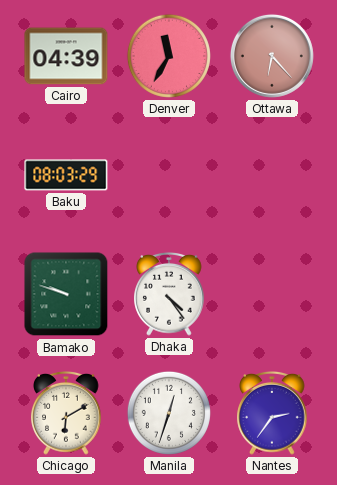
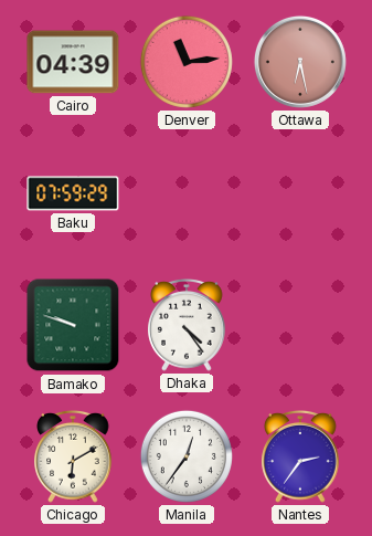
Denver: 11:35 -> 11:14
Ottawa: 6:23 -> 6:28
Baku: 08:03 -> 07:59
Manila: 12:33 -> 12:36
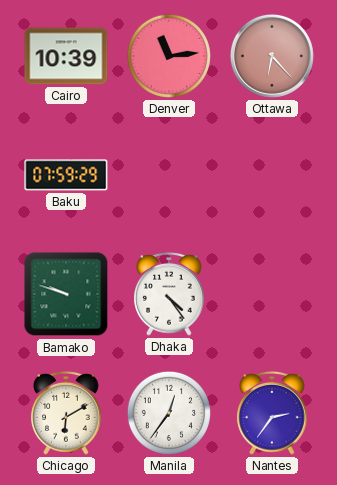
Cairo: 04:39 -> 10:39
Ottawa: 6:28 -> 6:23
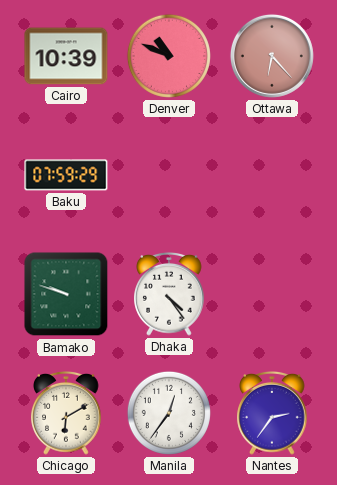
Denver: 11:14 -> 10:49
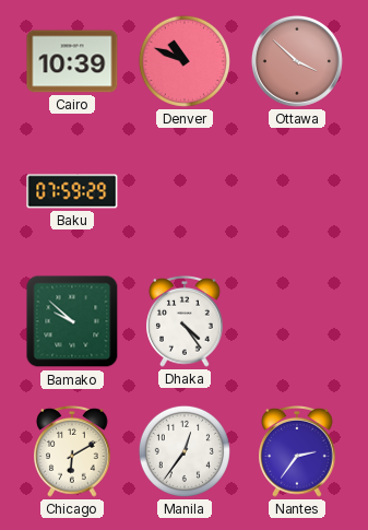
Ottawa: 6:23 -> 3:52
Bamako: 9:48 -> 9:52
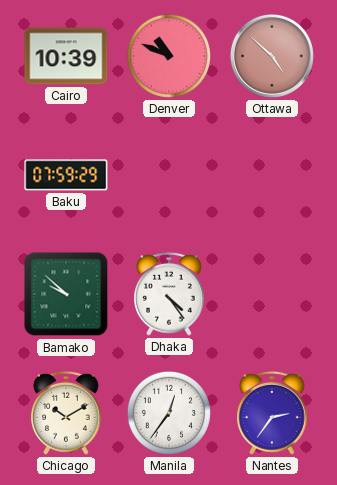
Ottawa: 3:52 -> 4:52
Chicago: 6:10 -> 10:10
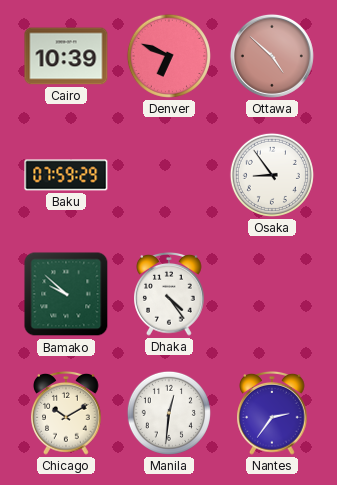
Denver: 10:49 -> 6:49
Osaka: none -> 8:54
Manila: 12:36 -> 12:31
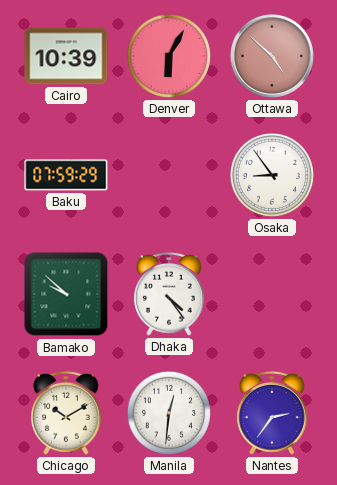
Denver: 6:49 -> 6:05
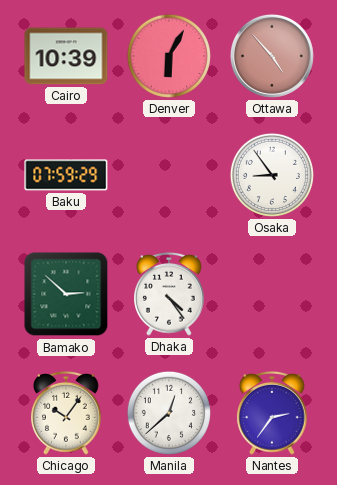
Ottawa: 4:52 -> 4:53
Bamako: 9:52 -> 2:52
Chicago: 10:10 -> 10:06
Manila: 12:31 -> 12:38
